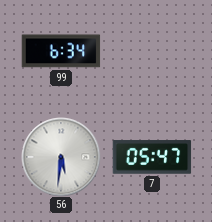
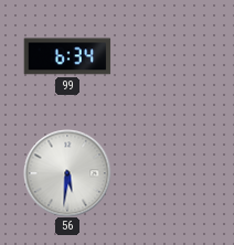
7: 05:47 -> none
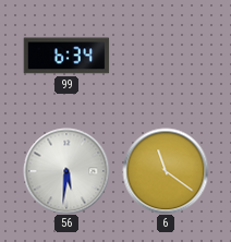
6: none -> 11:21
